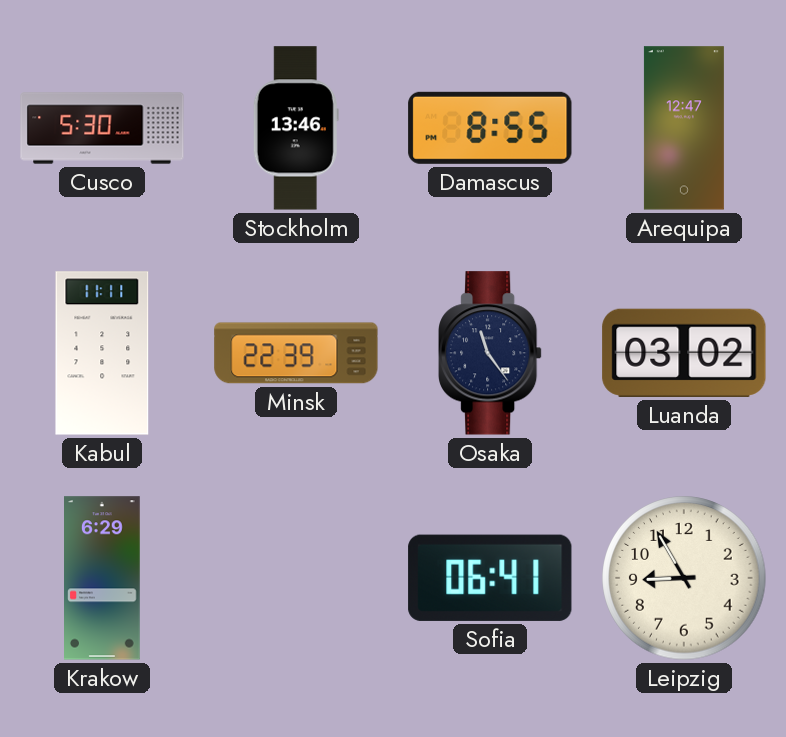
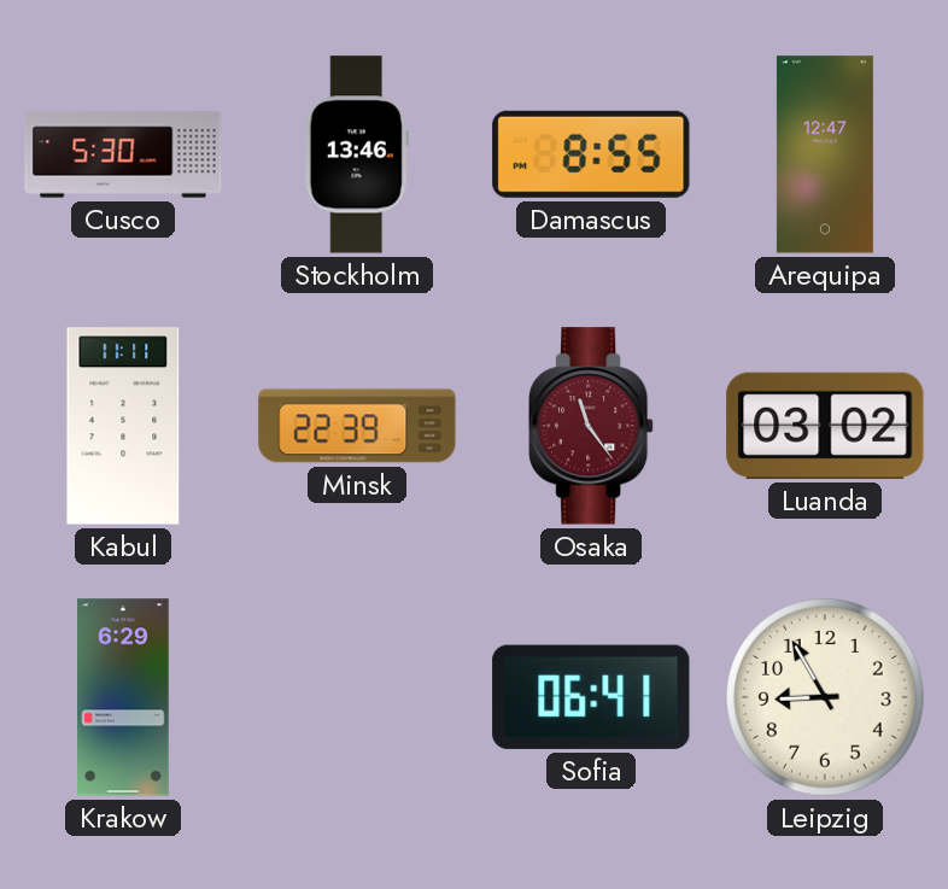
Osaka dial: navy -> burgundy
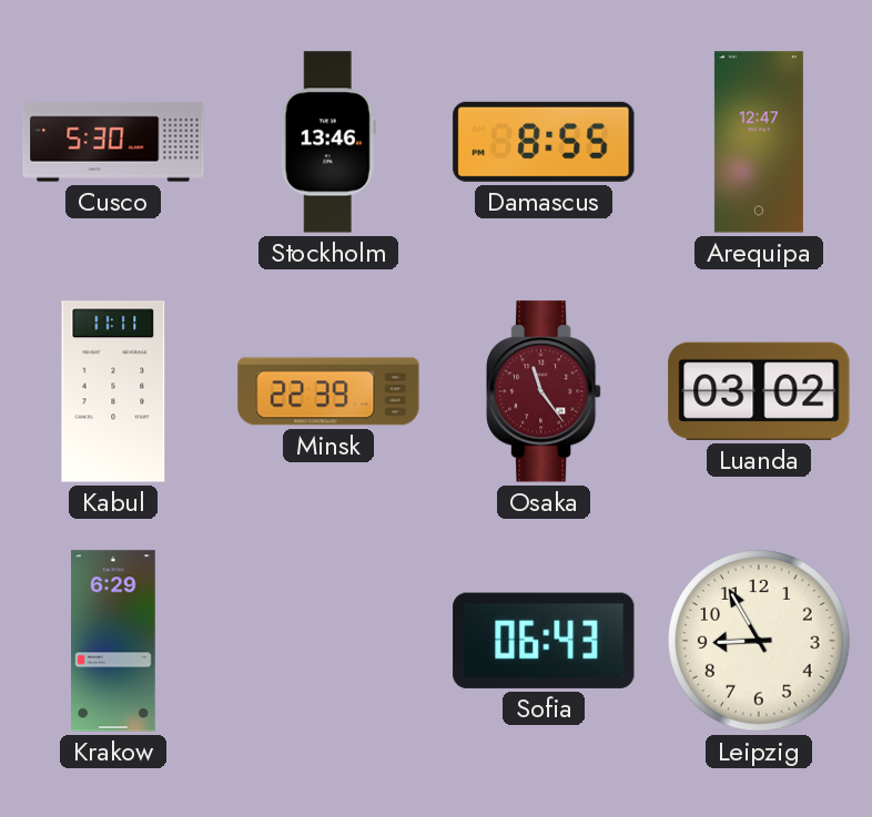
Sofia: 06:41 -> 06:43
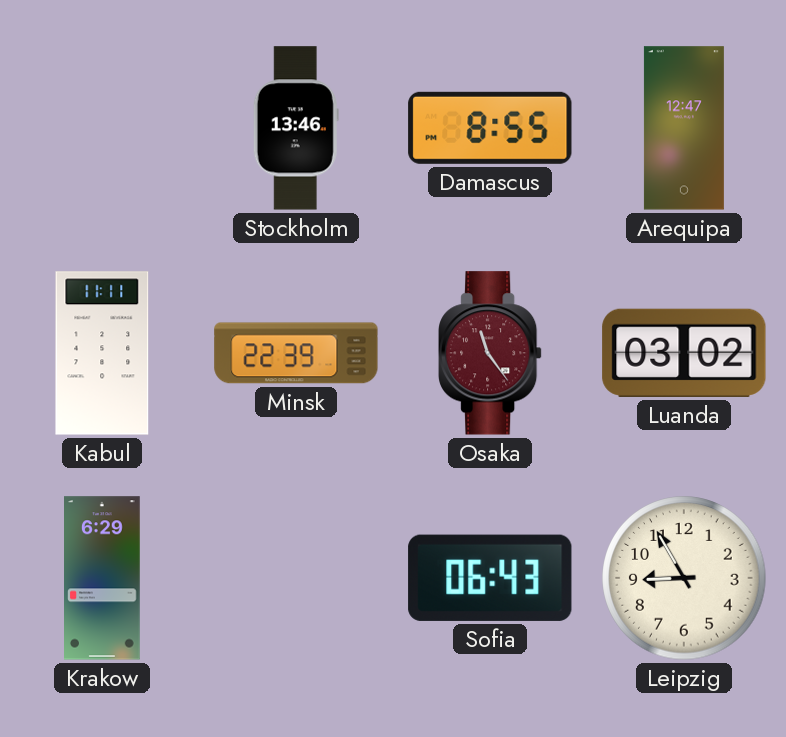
Cusco: 5:30 -> none
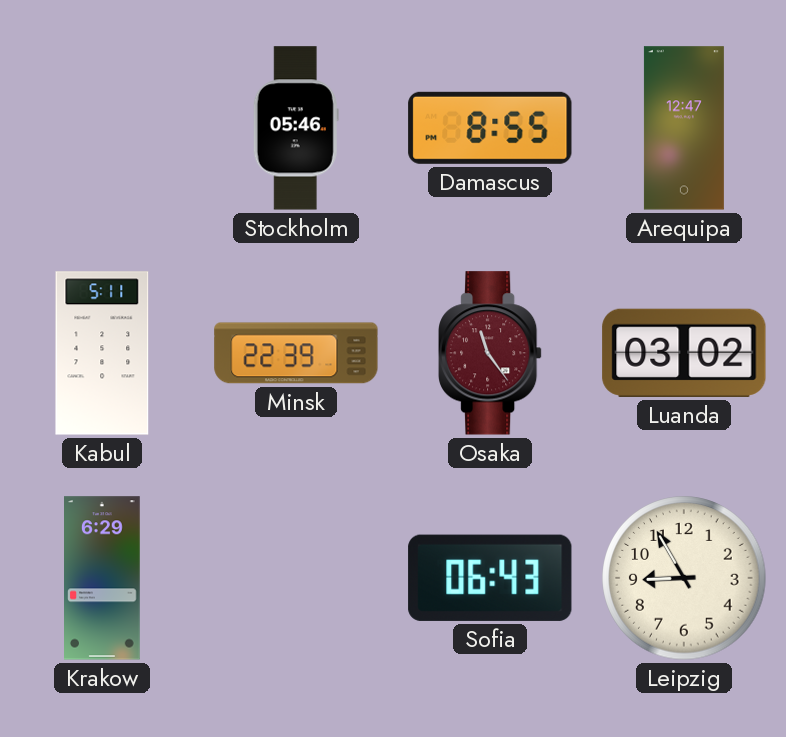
Stockholm: 13:46 -> 05:46
Kabul: 11:11 -> 5:11
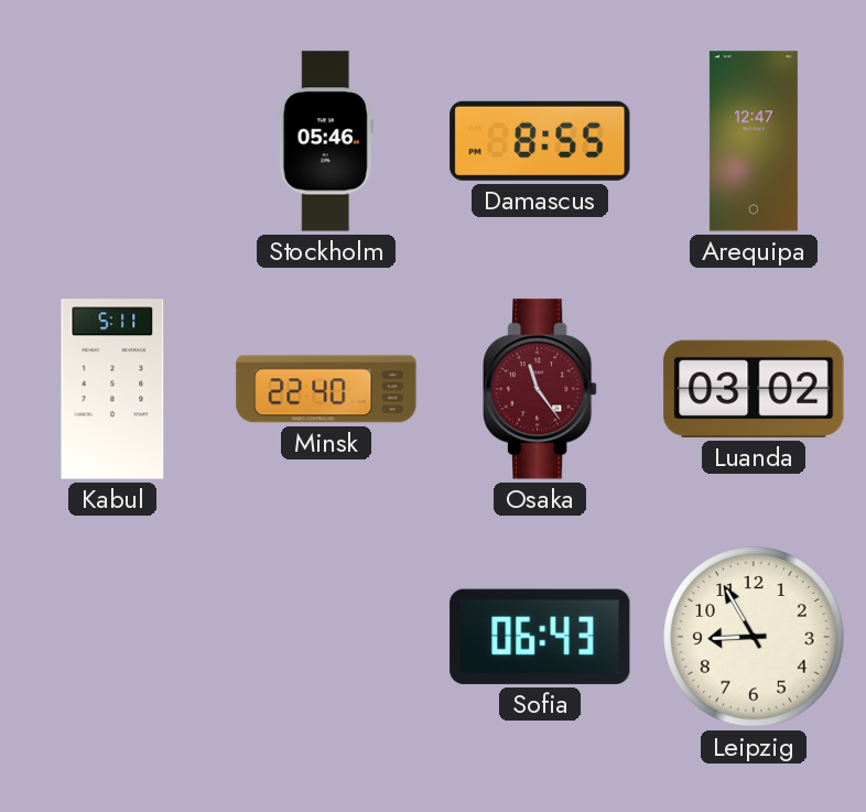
Minsk: 22:39 -> 22:40
Krakow: 6:29 -> none
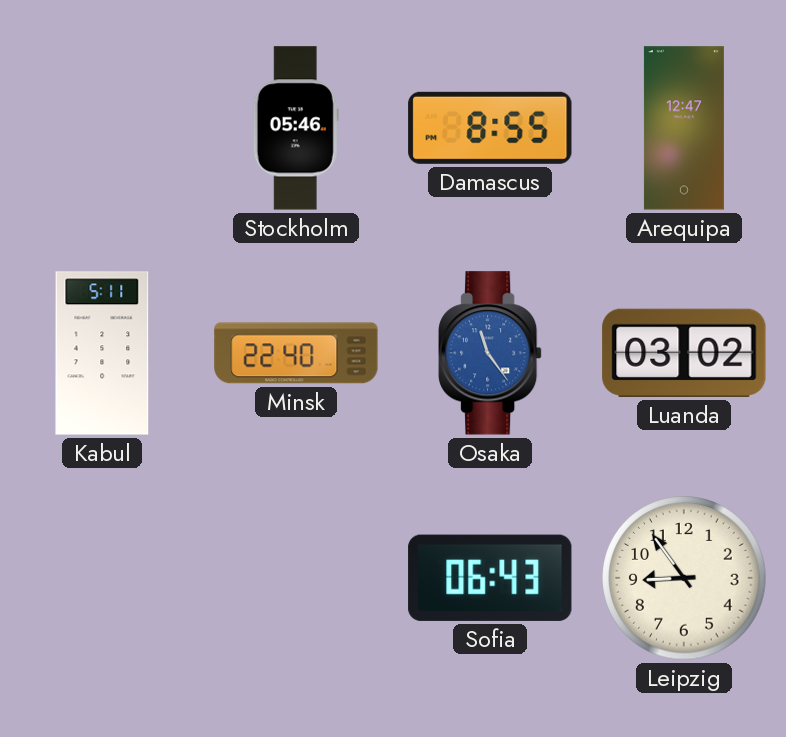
Osaka dial: burgundy -> blue
Leipzig: 8:55 -> 8:54
